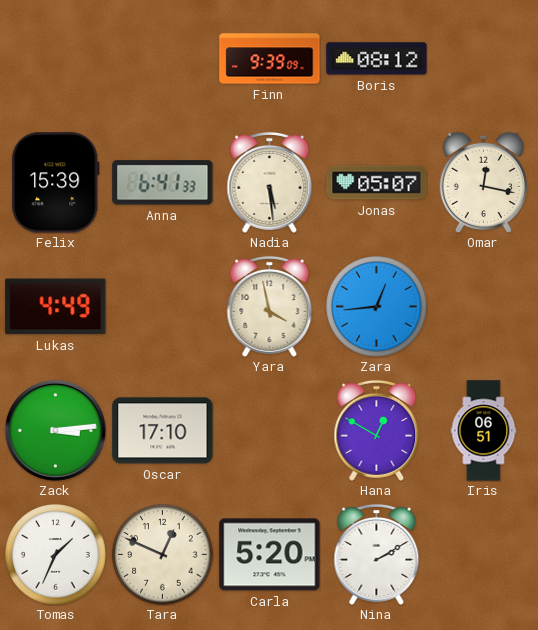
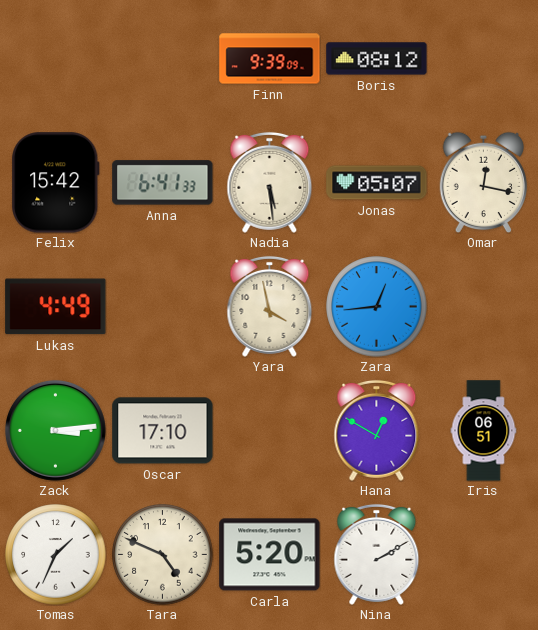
Felix: 15:39 -> 15:42
Tara: 12:49 -> 4:49
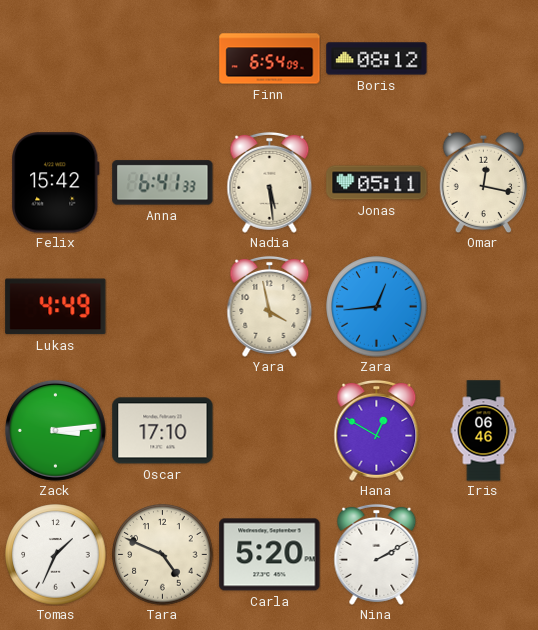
Finn: 9:39 -> 6:54
Jonas: 05:07 -> 05:11
Iris: 06:51 -> 06:46
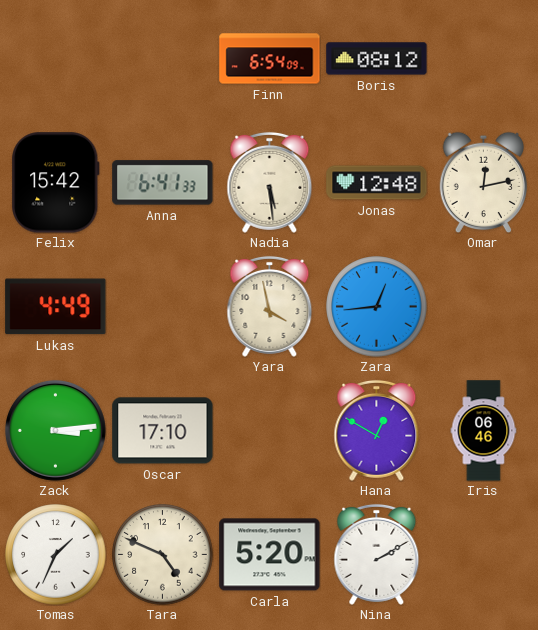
Jonas: 05:11 -> 12:48
Omar: 12:17 -> 12:13
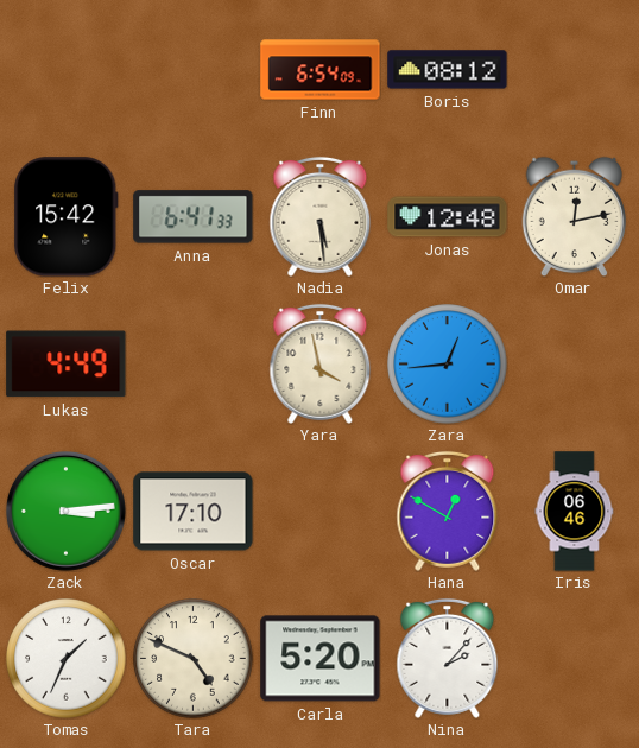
Nina: 2:10 -> 2:07
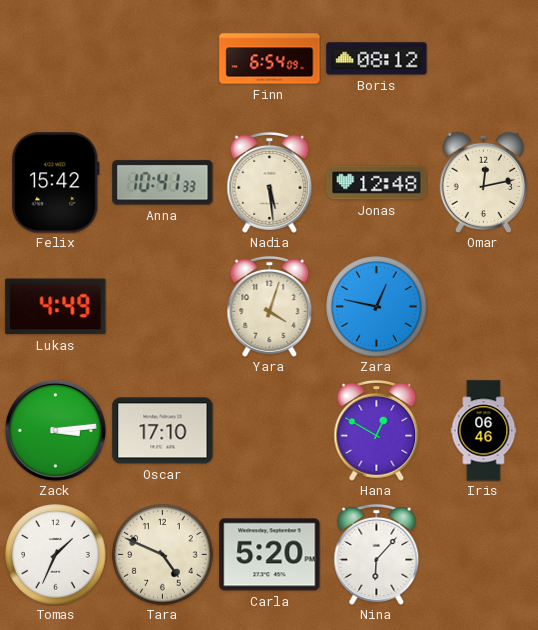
Anna: 6:41 -> 10:41
Yara: 3:58 -> 4:03
Zara: 12:44 -> 12:47
Nina: 2:07 -> 6:07
